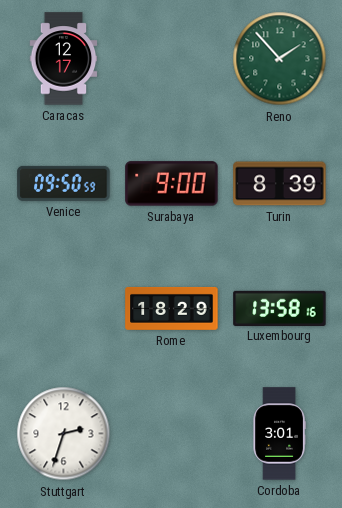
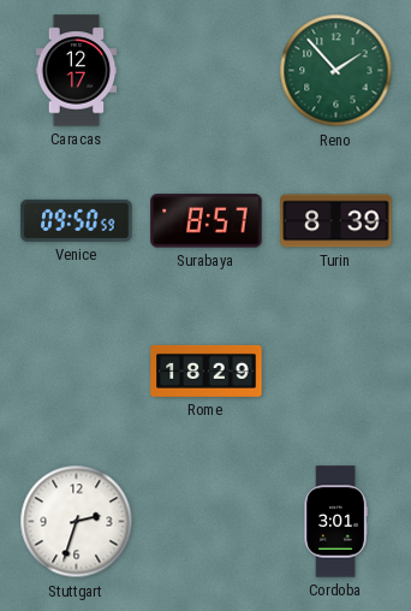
Surabaya: 9:00 -> 8:57
Luxembourg: 13:58 -> none
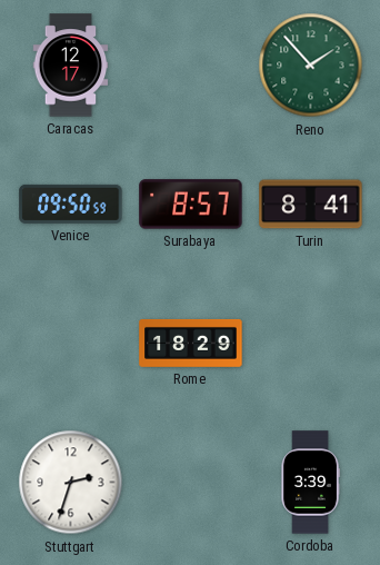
Turin: 8:39 -> 8:41
Cordoba: 3:01 -> 3:39
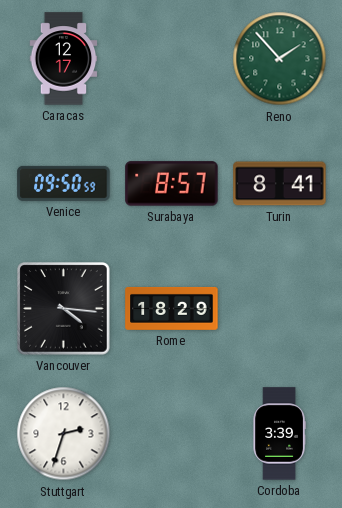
Vancouver: none -> 4:16
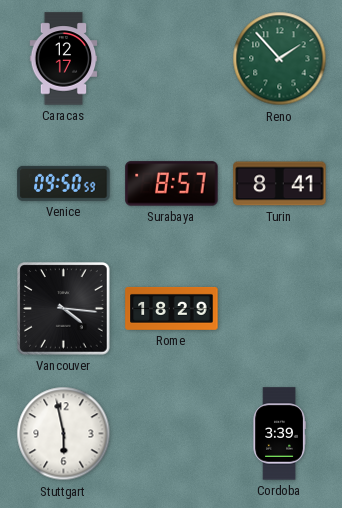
Stuttgart: 2:33 -> 5:58
